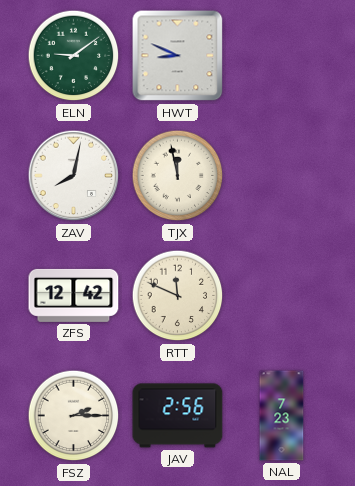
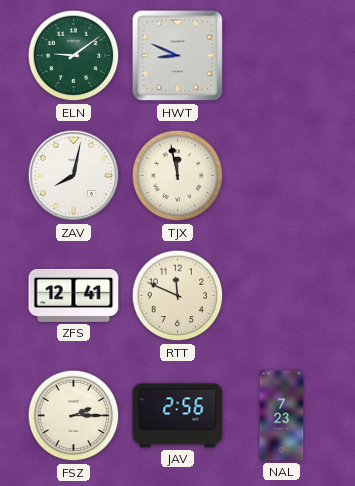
ZFS: 12:42 -> 12:41
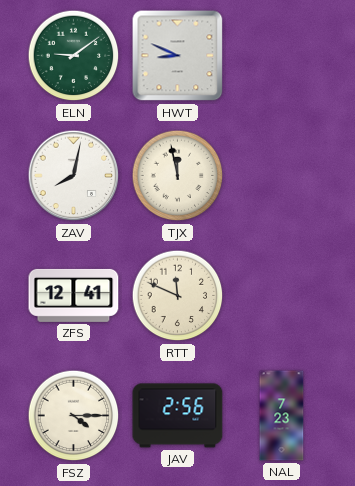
FSZ: 2:15 -> 4:15
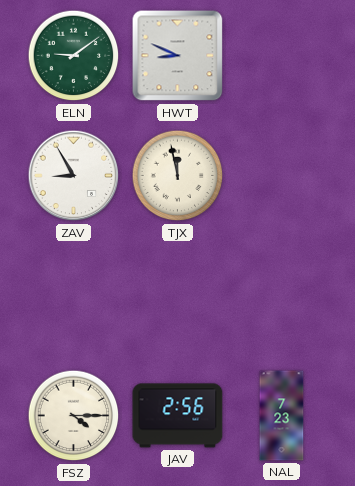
ZAV: 8:02 -> 8:55
ZFS: 12:41 -> none
RTT: 11:49 -> none
